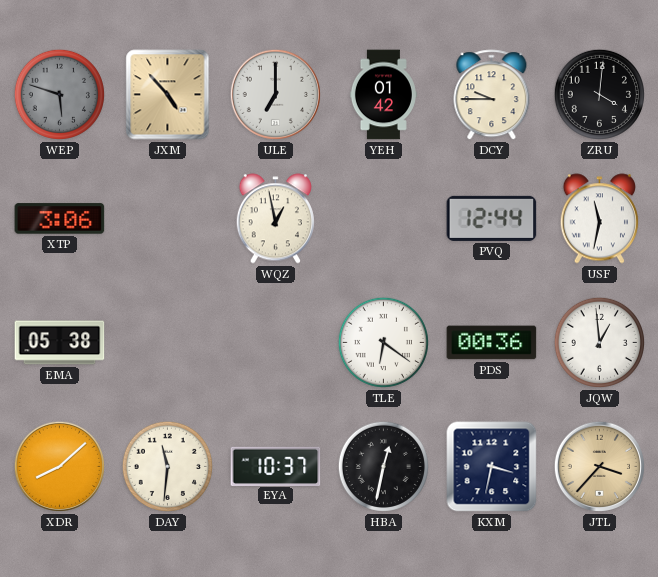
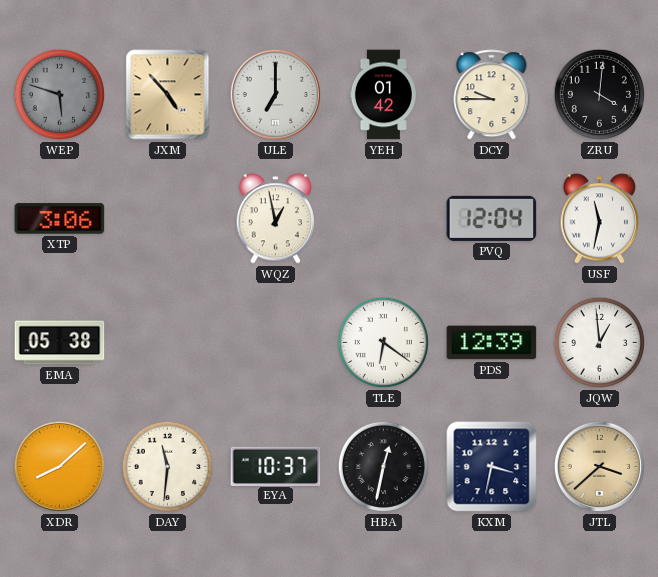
PVQ: 12:44 -> 12:04
PDS: 00:36 -> 12:39
JTL: 3:37 -> 3:38
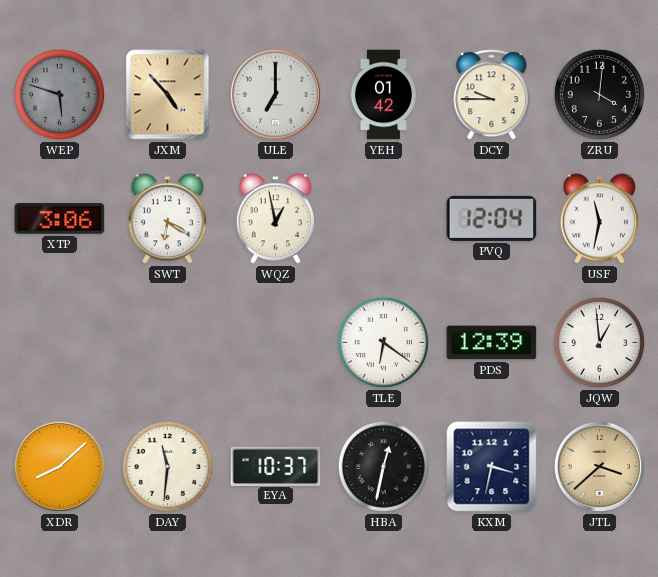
SWT: none -> 6:20
EMA: 05:38 -> none
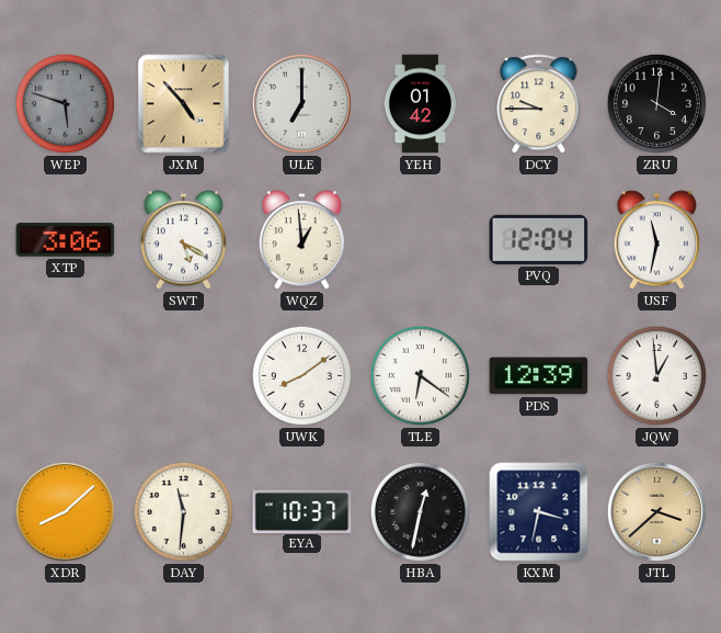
SWT: 6:20 -> 5:20
WQZ: 12:58 -> 12:59
UWK: none -> 8:09
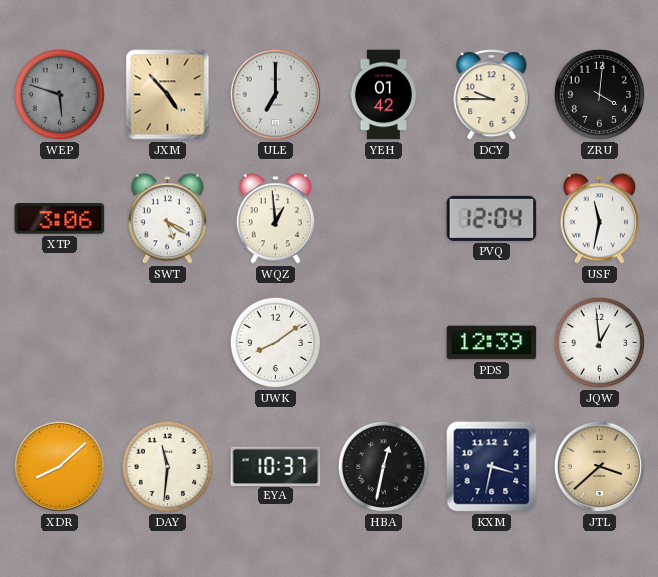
TLE: 6:21 -> none
